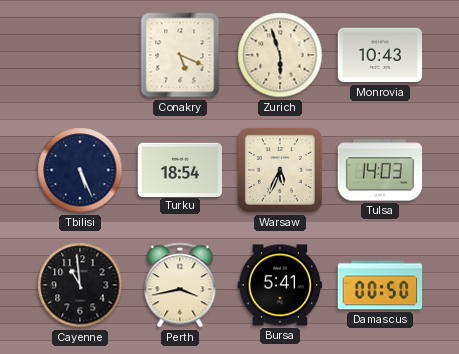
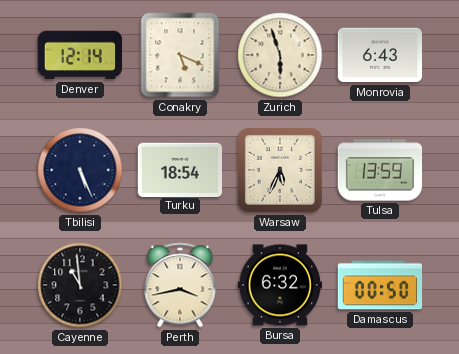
Denver: none -> 12:14
Monrovia: 10:43 -> 6:43
Tulsa: 14:03 -> 13:59
Bursa: 5:41 -> 6:32
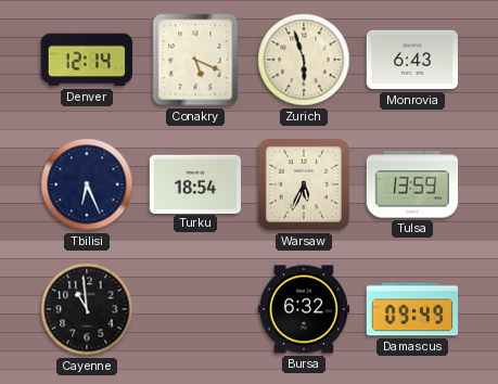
Tbilisi: 5:26 -> 6:26
Perth: 3:43 -> none
Damascus: 00:50 -> 09:49
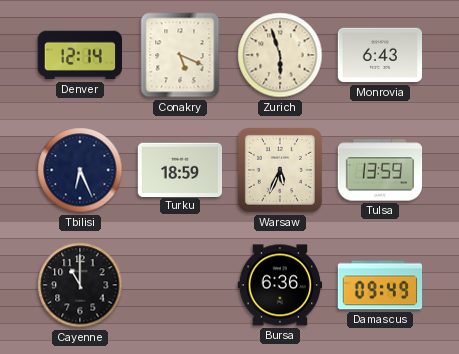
Turku: 18:54 -> 18:59
Cayenne: 10:59 -> 11:00
Bursa: 6:32 -> 6:36
